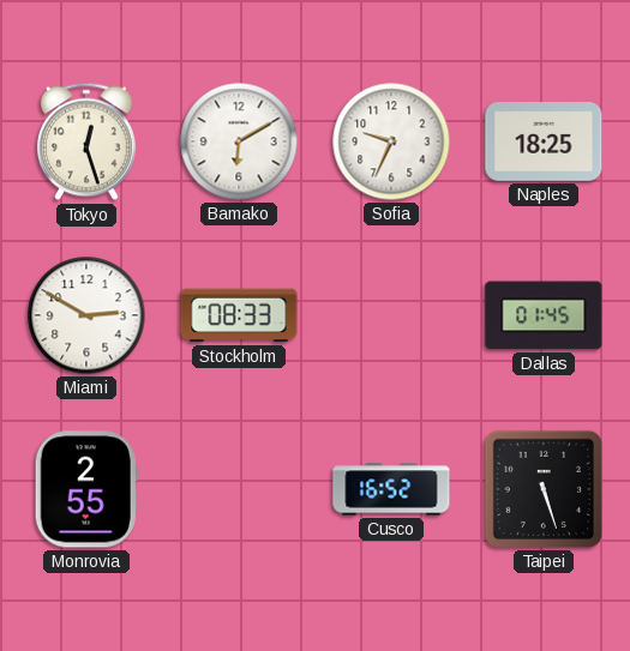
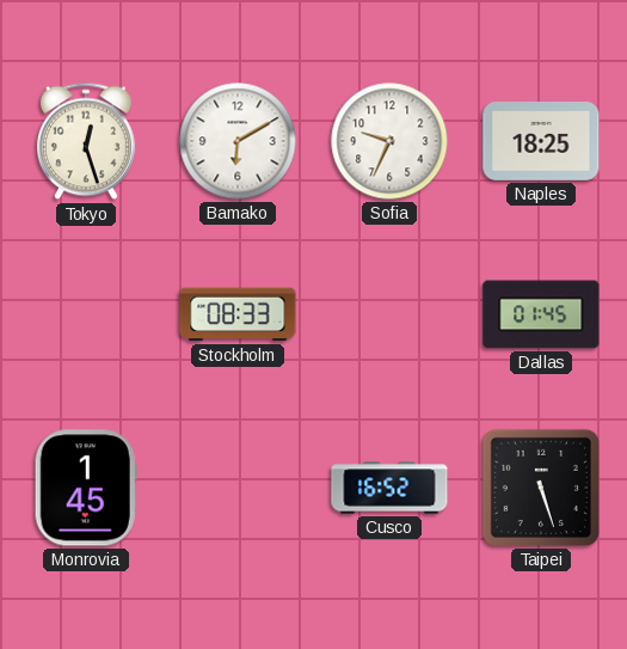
Miami: 2:50 -> none
Monrovia: 2:55 -> 1:45
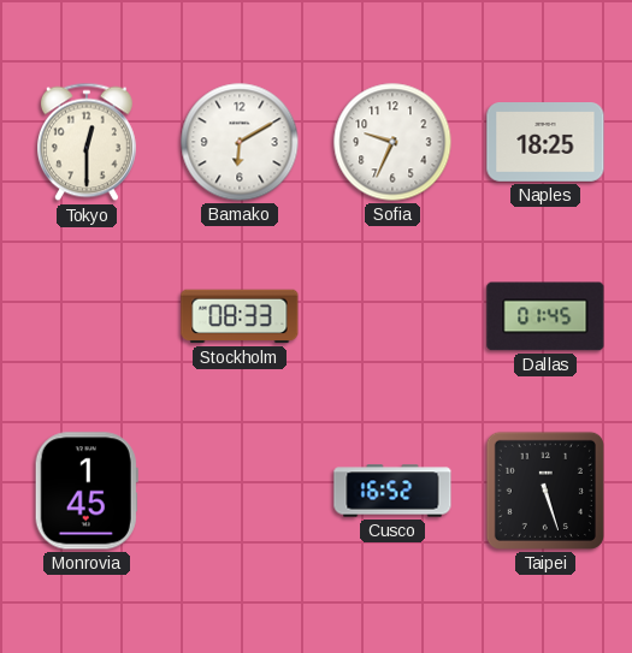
Tokyo: 12:27 -> 12:30
